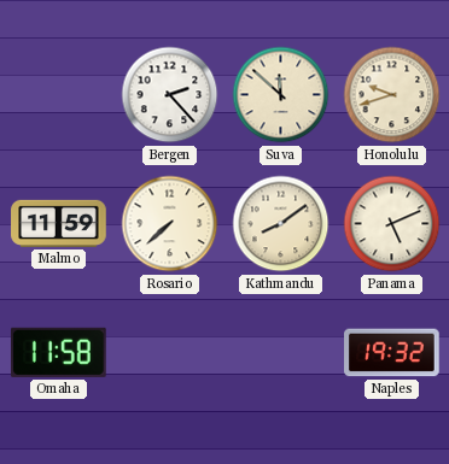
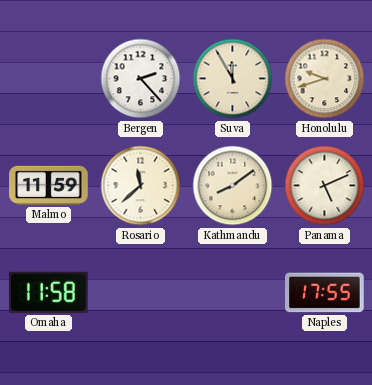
Suva: 11:52 -> 11:55
Rosario: 7:38 -> 11:38
Naples: 19:32 -> 17:55
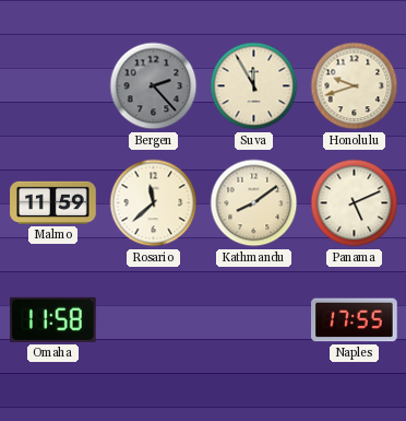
Bergen dial: white -> grey
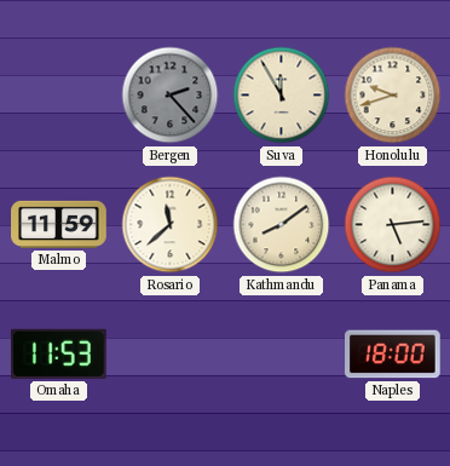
Panama: 5:11 -> 5:14
Omaha: 11:58 -> 11:53
Naples: 17:55 -> 18:00
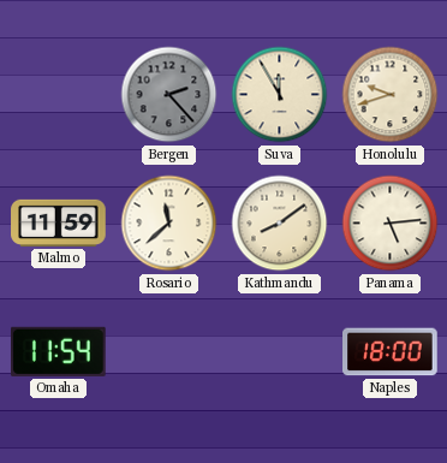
Omaha: 11:53 -> 11:54
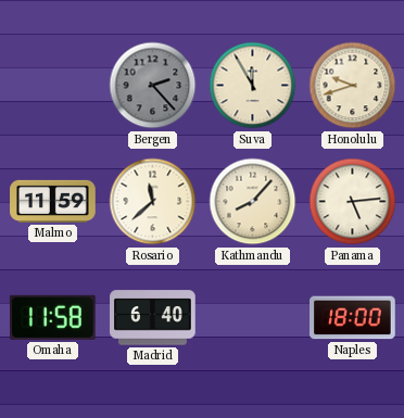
Kathmandu: 8:09 -> 8:07
Omaha: 11:54 -> 11:58
Madrid: none -> 6:40
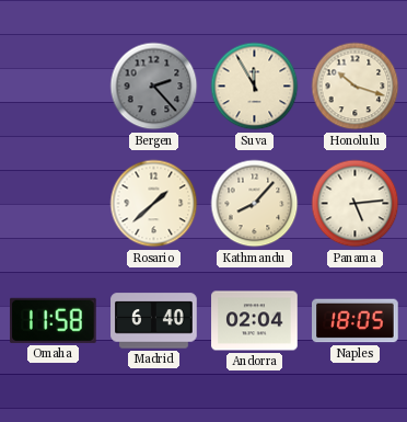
Honolulu: 9:42 -> 10:18
Malmo: 11:59 -> none
Rosario: 11:38 -> 1:38
Andorra: none -> 02:04
Naples: 18:00 -> 18:05
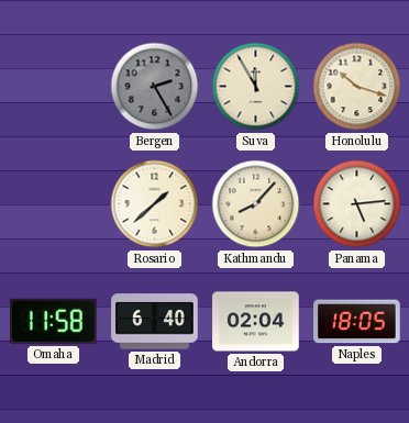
Bergen: 2:23 -> 2:25
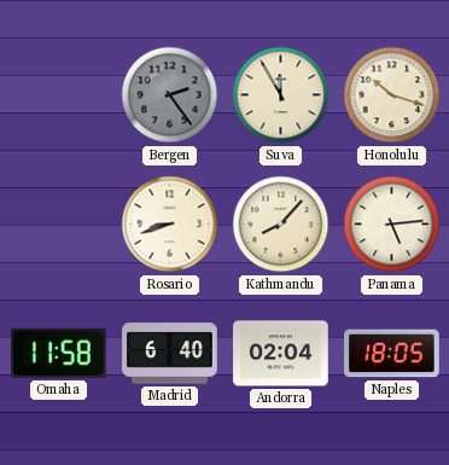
Bergen: 2:25 -> 2:24
Rosario: 1:38 -> 8:42
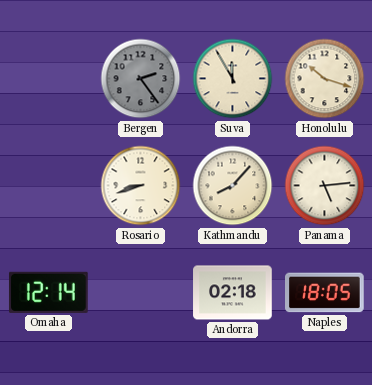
Omaha: 11:58 -> 12:14
Madrid: 6:40 -> none
Andorra: 02:04 -> 02:18
